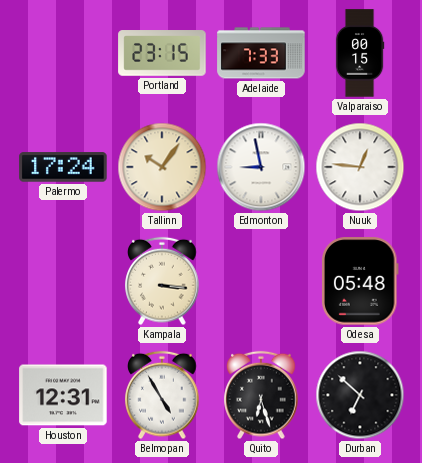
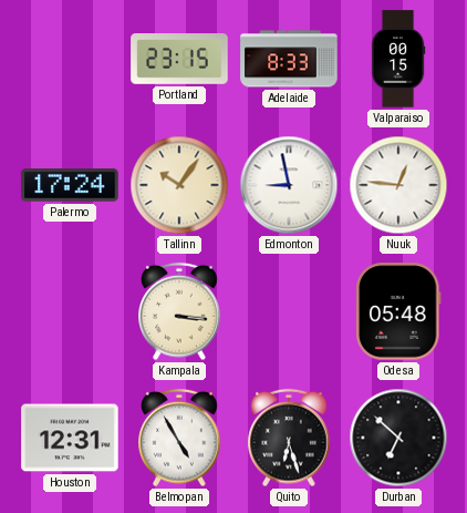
Adelaide: 7:33 -> 8:33
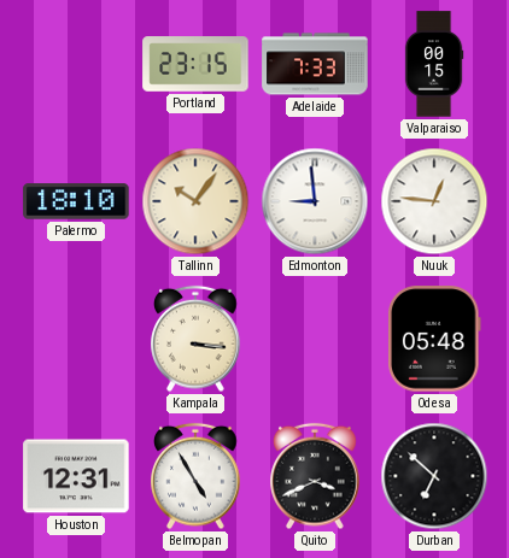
Adelaide: 8:33 -> 7:33
Palermo: 17:24 -> 18:10
Edmonton: 8:58 -> 8:59
Quito: 6:27 -> 3:41
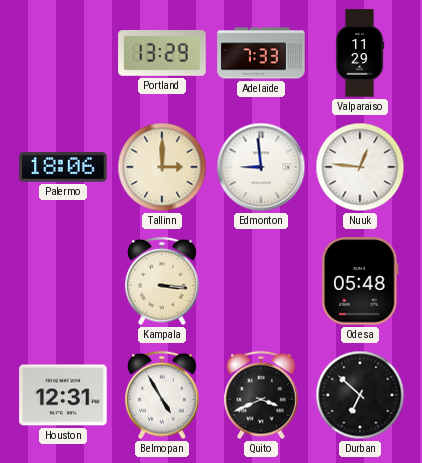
Portland: 23:15 -> 13:29
Valparaiso: 00:15 -> 11:29
Palermo: 18:10 -> 18:06
Tallinn: 10:06 -> 3:00
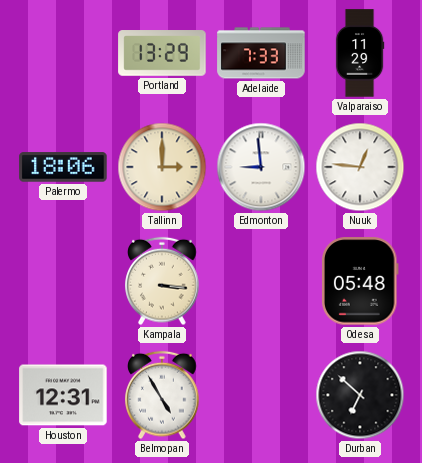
Quito: 3:41 -> none
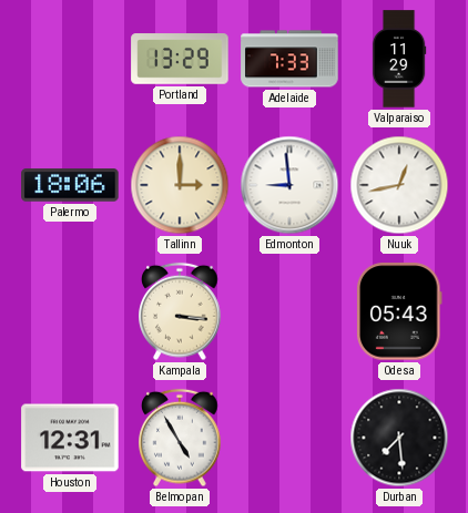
Nuuk: 12:46 -> 12:43
Odesa: 05:48 -> 05:43
Durban: 6:52 -> 7:29
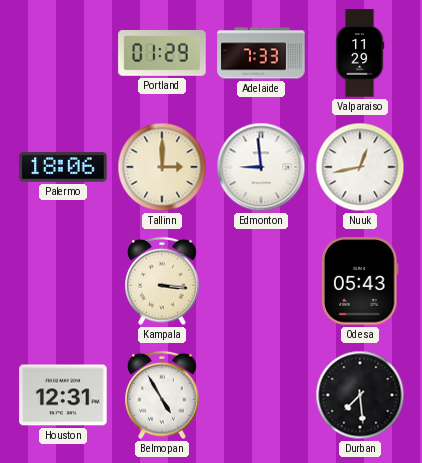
Portland: 13:29 -> 01:29
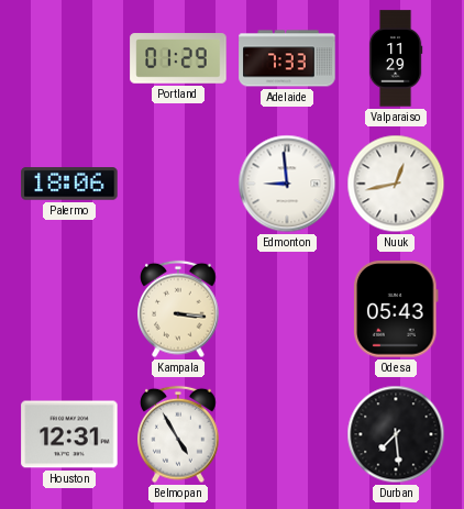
Tallinn: 3:00 -> none
